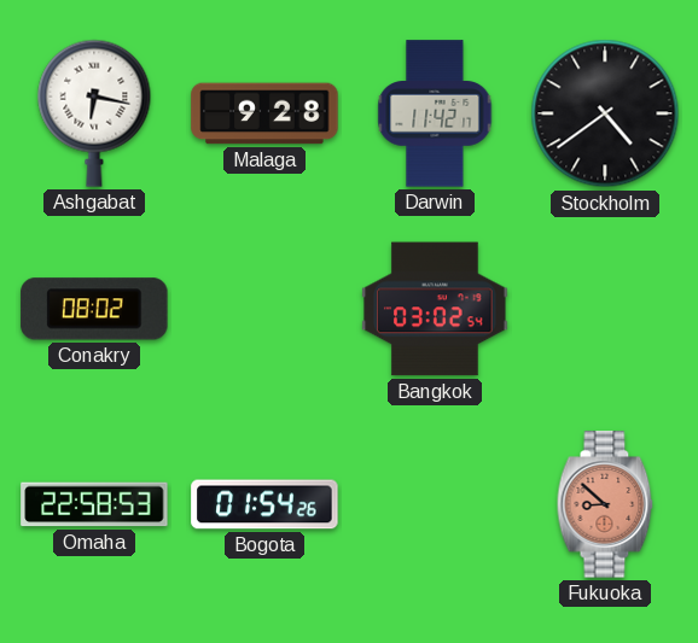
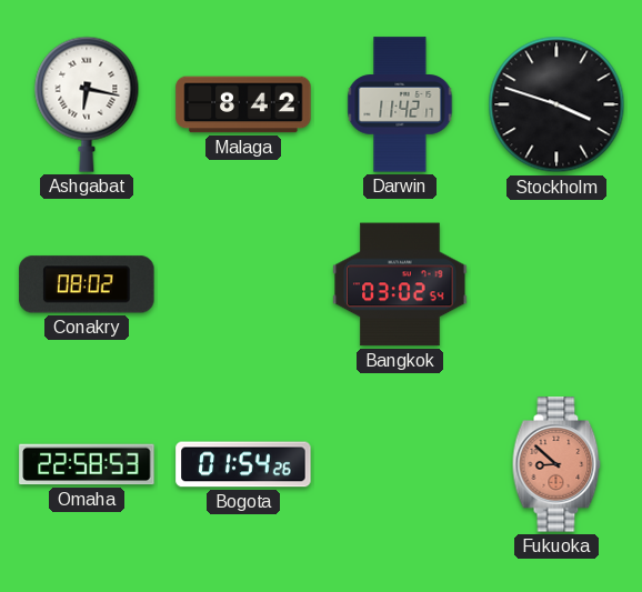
Malaga: 9:28 -> 8:42
Stockholm: 4:39 -> 3:48
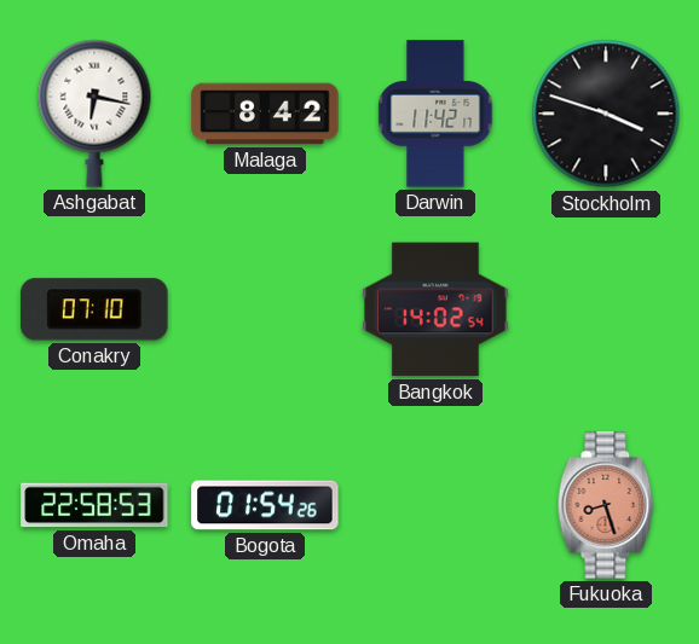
Conakry: 08:02 -> 07:10
Bangkok: 03:02 -> 14:02
Fukuoka: 8:52 -> 8:27
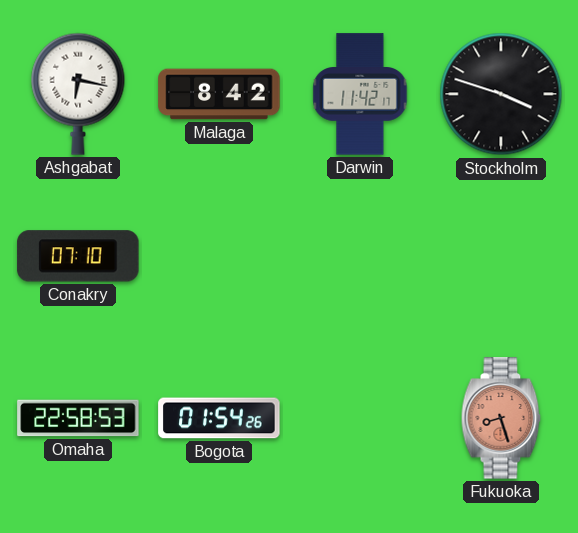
Bangkok: 14:02 -> none
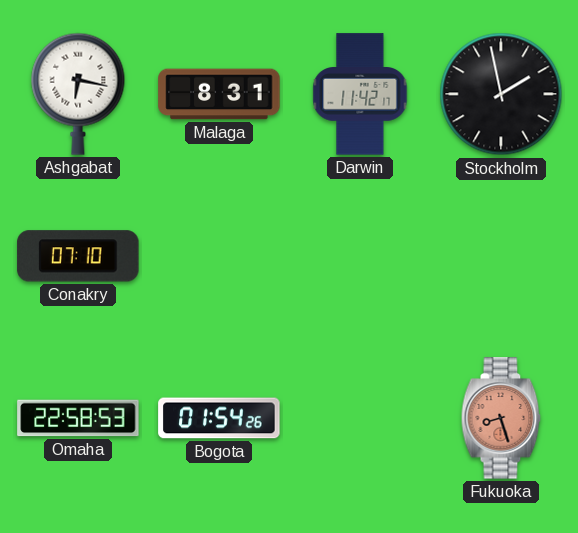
Malaga: 8:42 -> 8:31
Stockholm: 3:48 -> 1:58
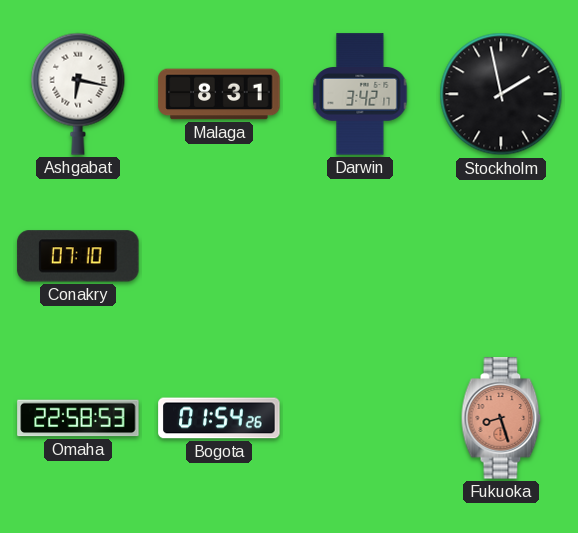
Darwin: 11:42 -> 3:42
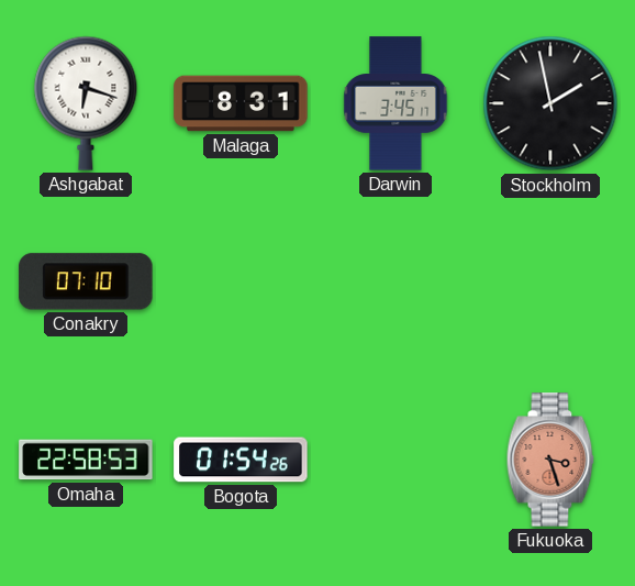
Ashgabat: 6:17 -> 6:18
Darwin: 3:42 -> 3:45
Fukuoka: 8:27 -> 3:27
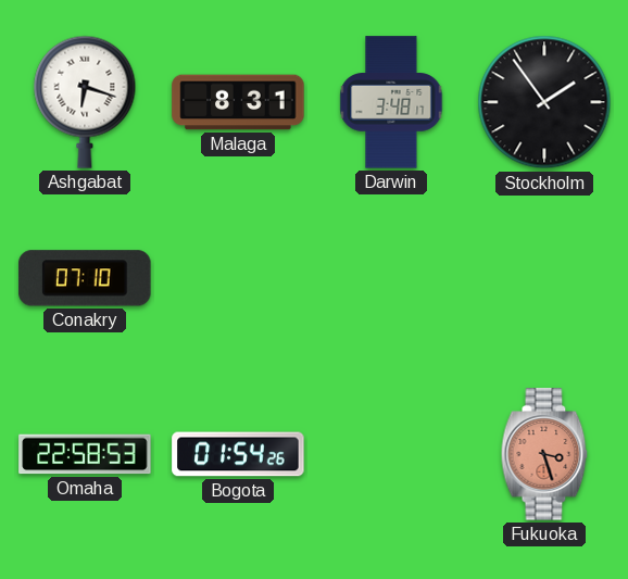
Darwin: 3:45 -> 3:48
Stockholm: 1:58 -> 1:54
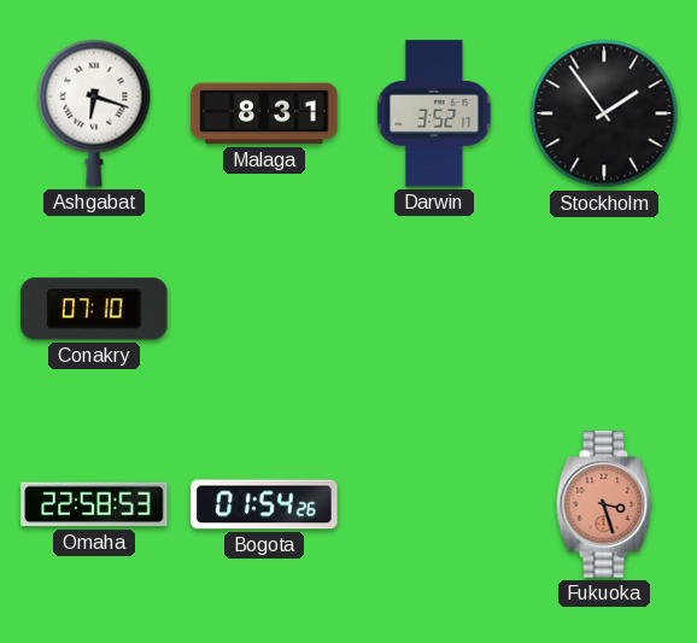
Darwin: 3:48 -> 3:52
